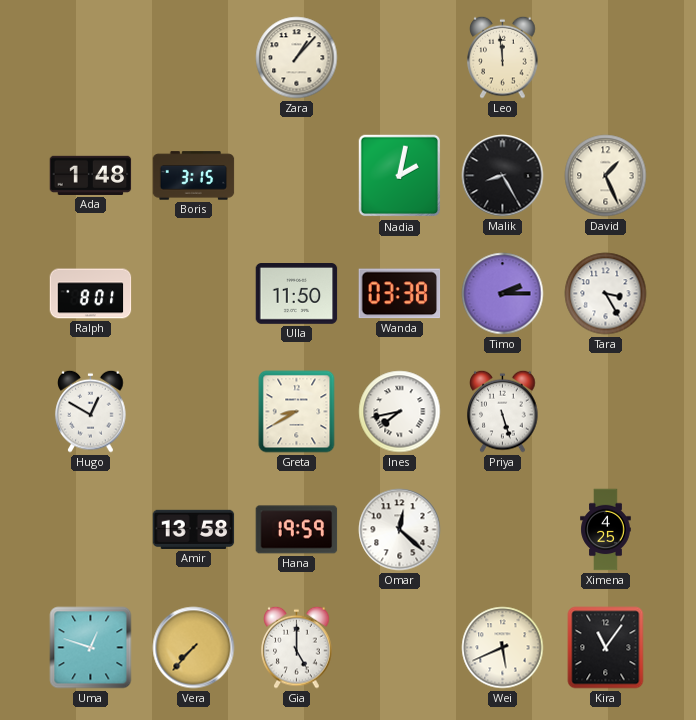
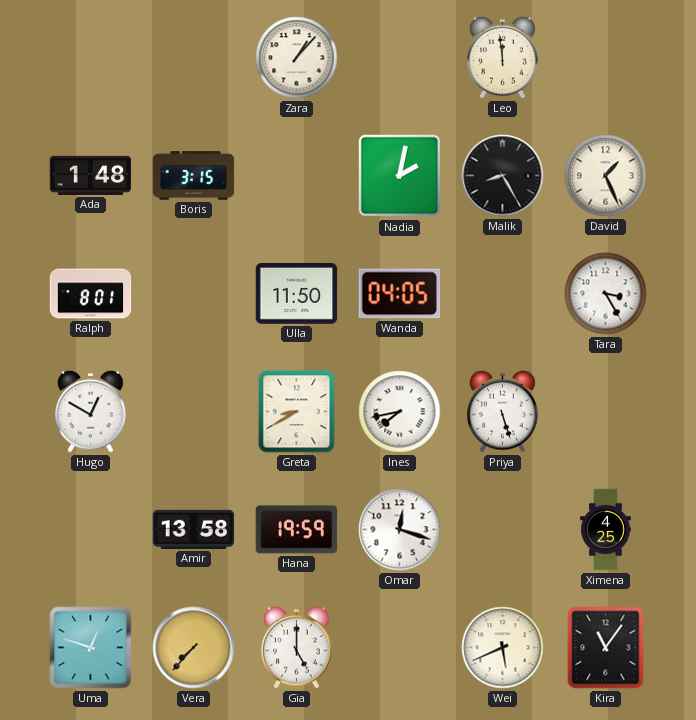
Wanda: 03:38 -> 04:05
Timo: 2:15 -> none
Omar: 12:22 -> 12:18
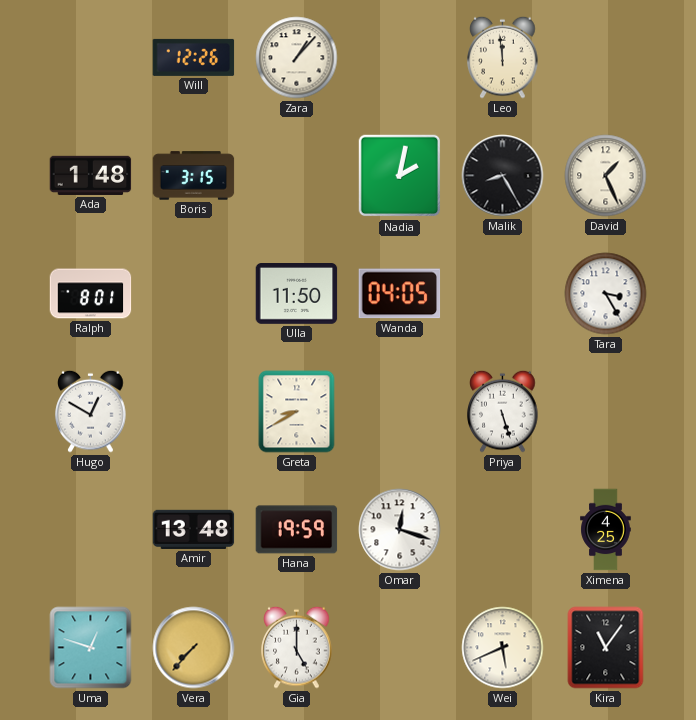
Will: none -> 12:26
Ines: 7:43 -> none
Amir: 13:58 -> 13:48
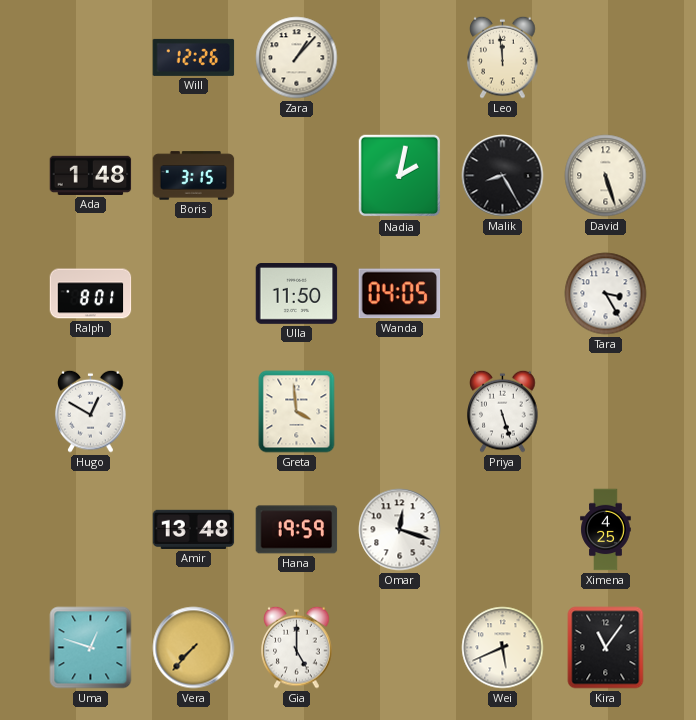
David: 1:26 -> 5:27
Greta: 8:40 -> 3:59
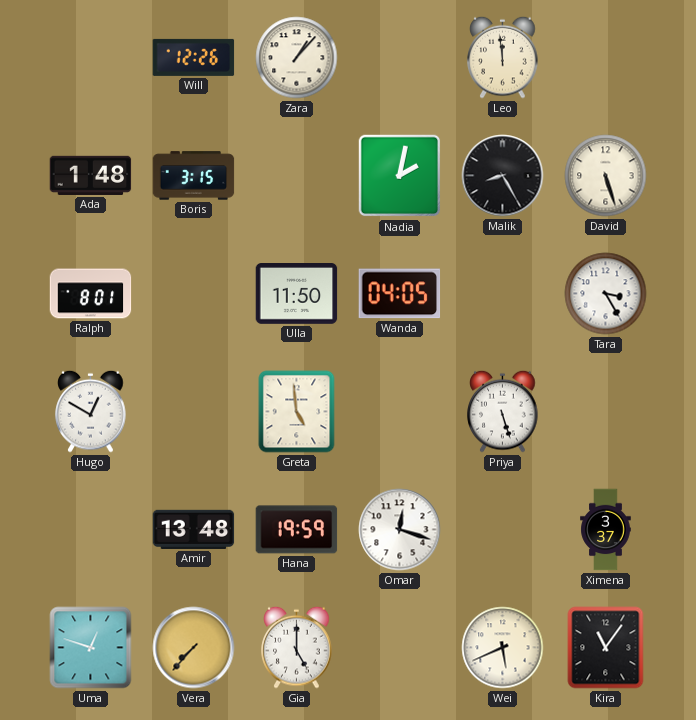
Greta: 3:59 -> 4:59
Ximena: 4:25 -> 3:37
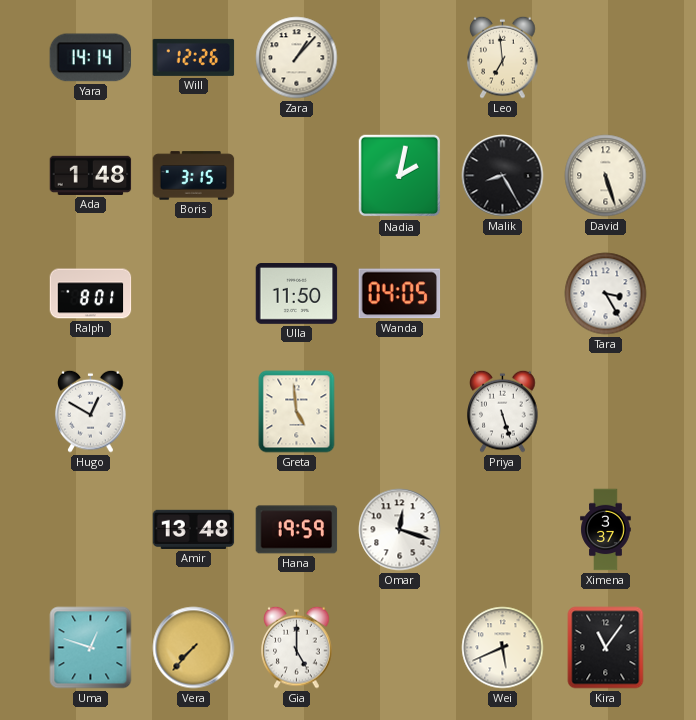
Yara: none -> 14:14
Leo: 11:59 -> 6:59
